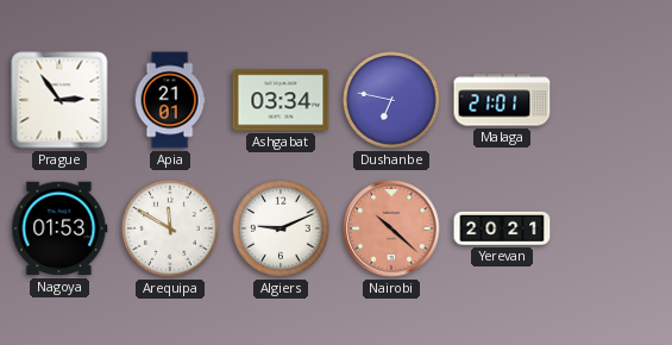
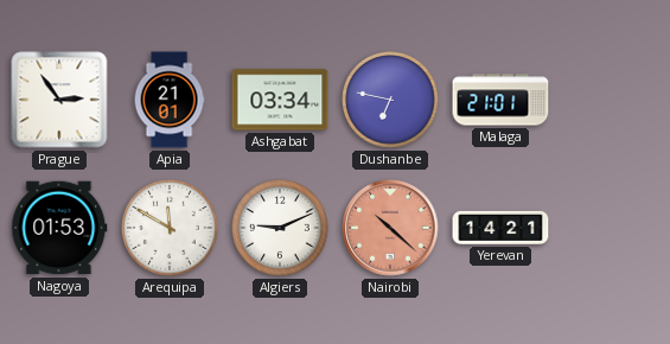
Yerevan: 20:21 -> 14:21
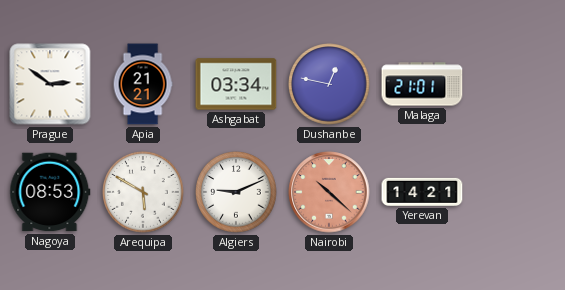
Prague: 2:54 -> 2:51
Apia: 21:01 -> 21:21
Dushanbe: 6:47 -> 12:47
Nagoya: 01:53 -> 08:53
Arequipa: 11:50 -> 5:50
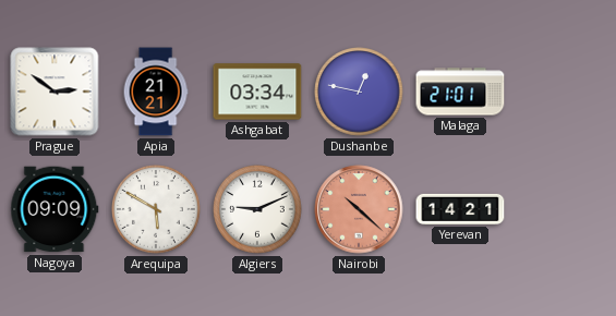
Nagoya: 08:53 -> 09:09
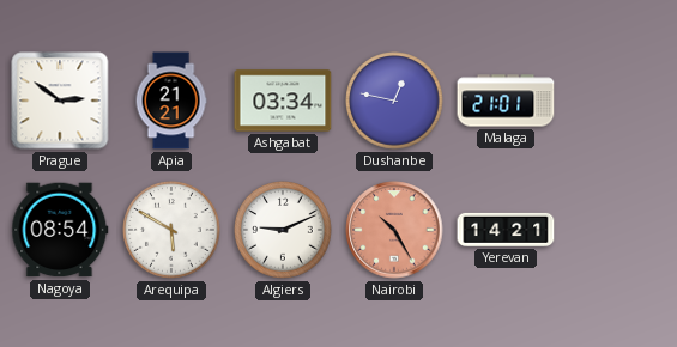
Nagoya: 09:09 -> 08:54
Nairobi: 10:22 -> 10:25
